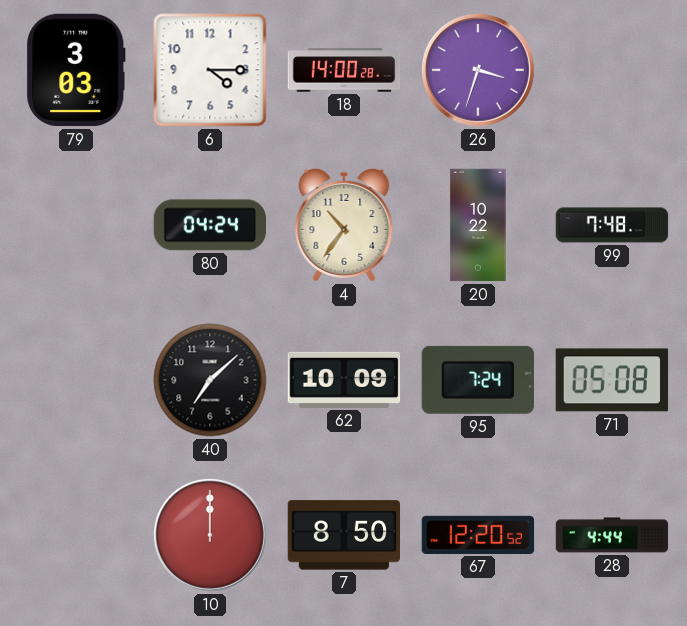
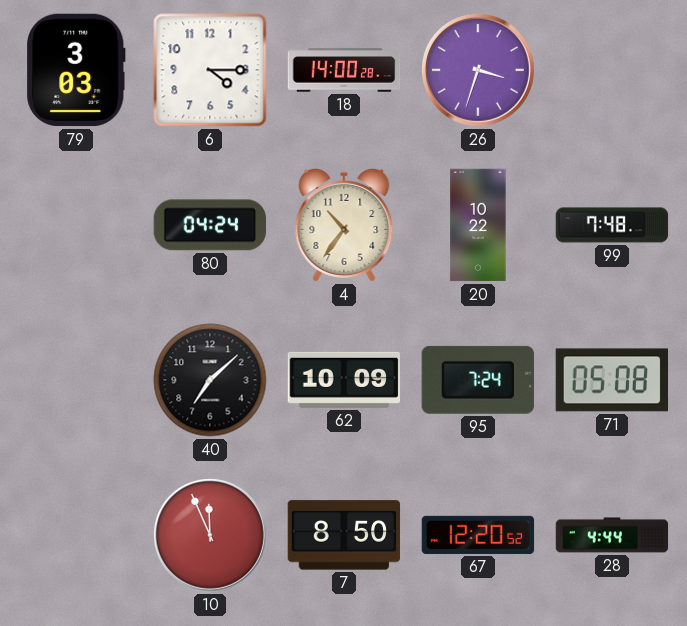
10: 12:00 -> 11:56
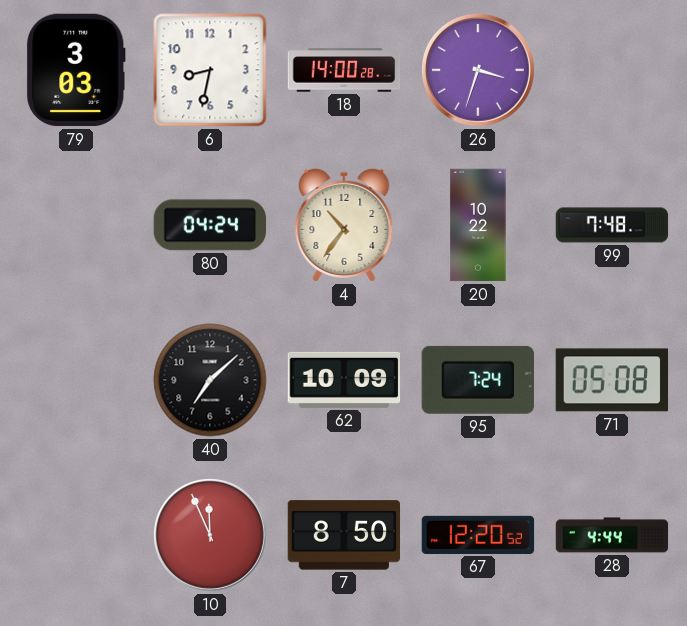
6: 4:15 -> 8:32
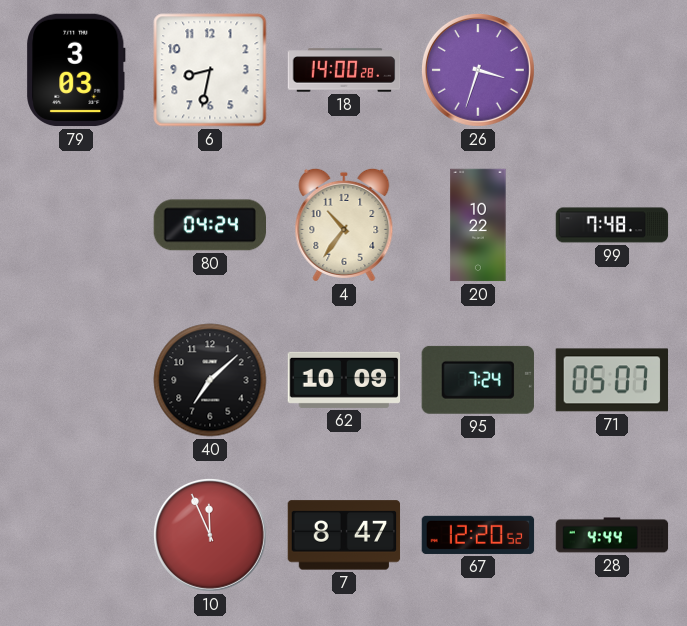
71: 05:08 -> 05:07
7: 8:50 -> 8:47
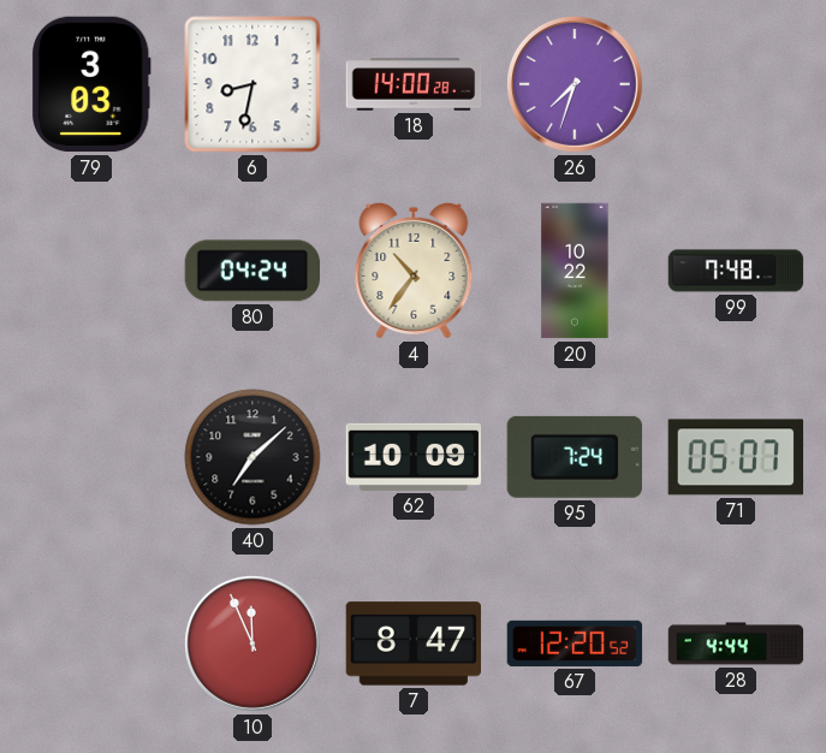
26: 3:33 -> 7:33
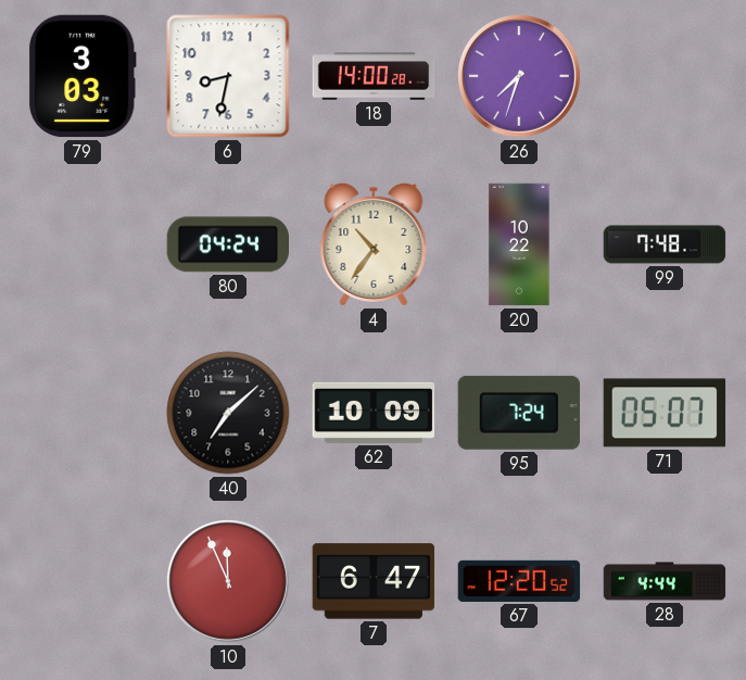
7: 8:47 -> 6:47
